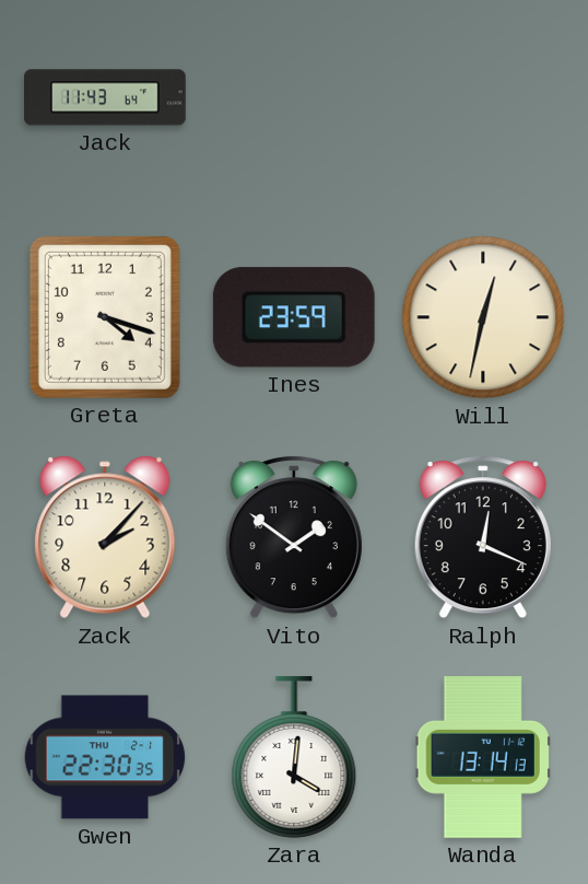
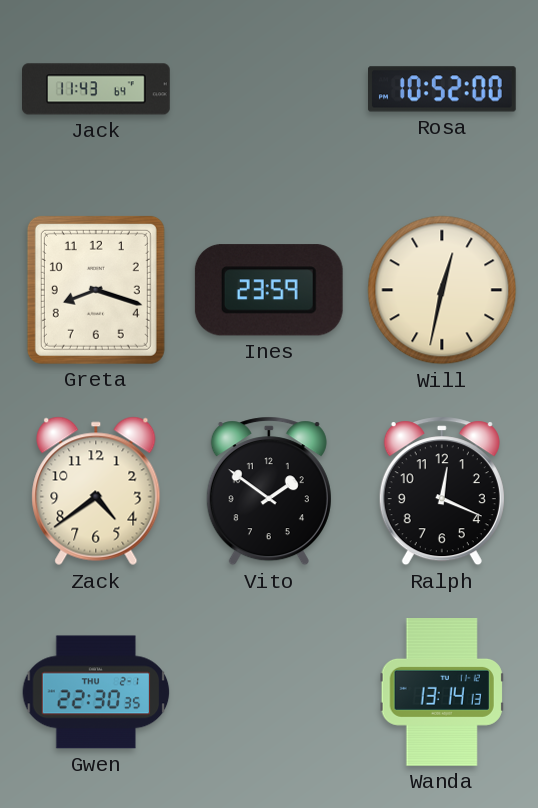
Rosa: none -> 10:52
Greta: 4:18 -> 8:18
Zack: 2:07 -> 4:39
Zara: 4:01 -> none
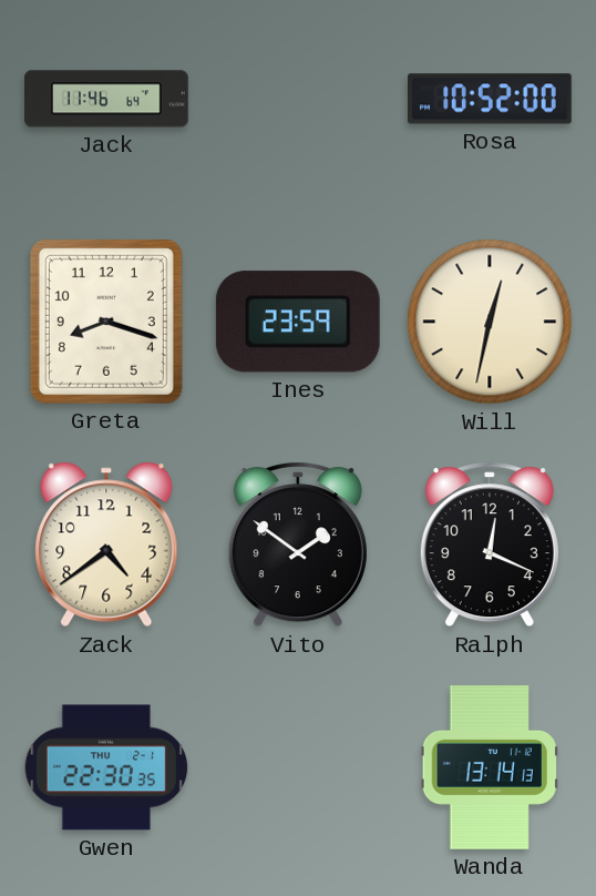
Jack: 11:43 -> 11:46
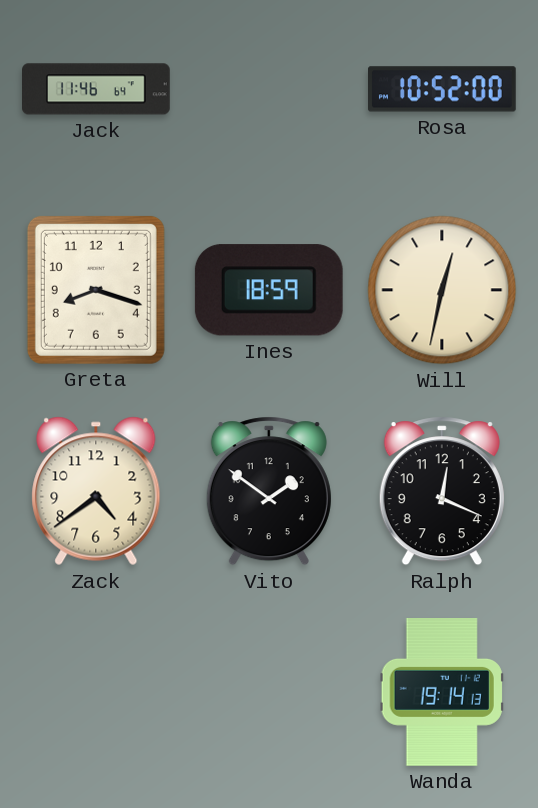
Ines: 23:59 -> 18:59
Gwen: 22:30 -> none
Wanda: 13:14 -> 19:14
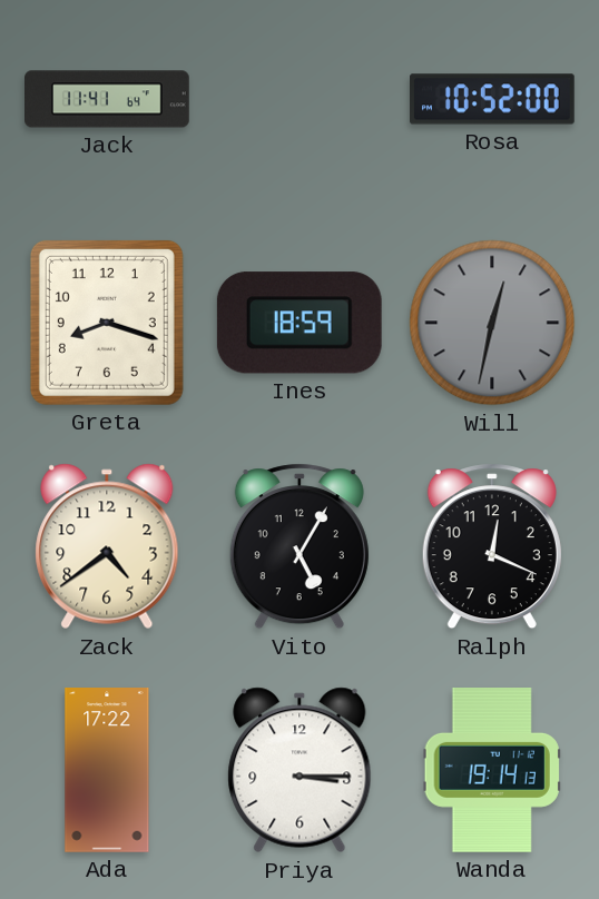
Jack: 11:46 -> 11:41
Will dial: cream -> grey
Vito: 1:51 -> 5:05
Ada: none -> 17:22
Priya: none -> 3:15
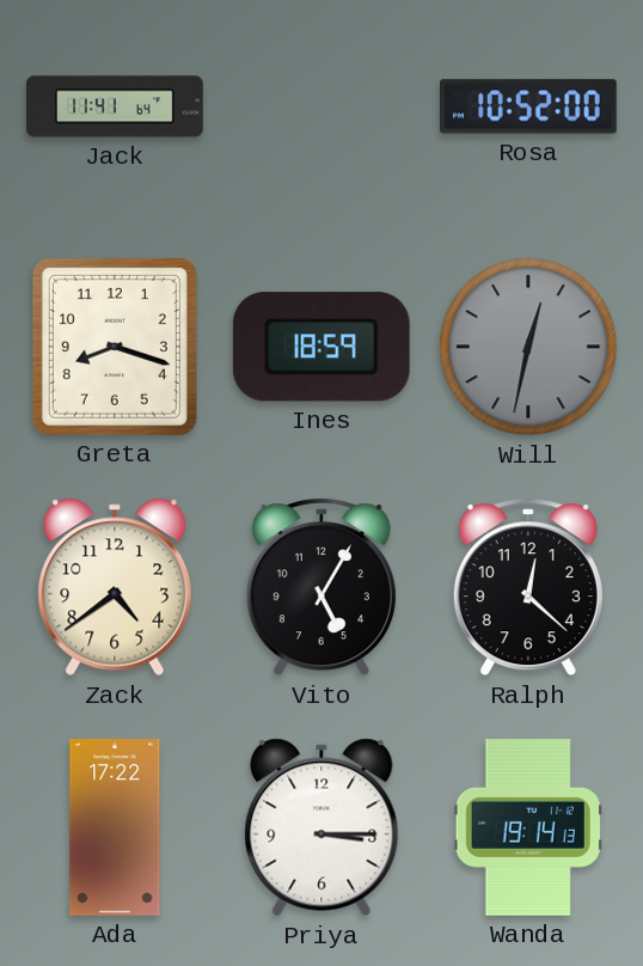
Ralph: 12:19 -> 12:22
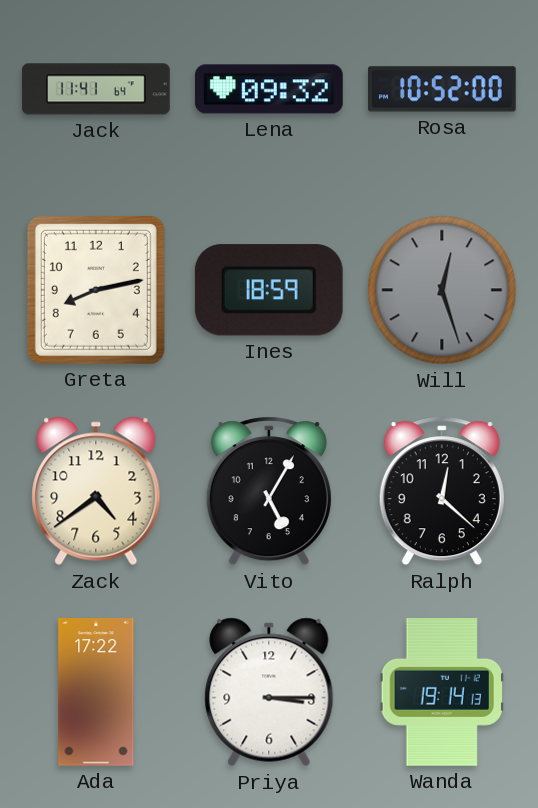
Lena: none -> 09:32
Greta: 8:18 -> 8:13
Will: 12:32 -> 12:27
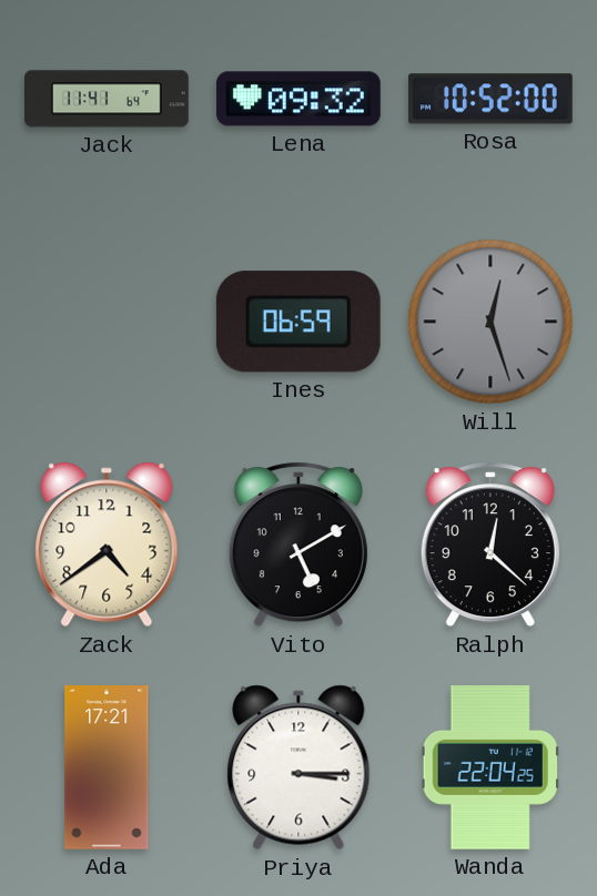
Greta: 8:13 -> none
Ines: 18:59 -> 06:59
Vito: 5:05 -> 5:10
Ada: 17:22 -> 17:21
Wanda: 19:14 -> 22:04
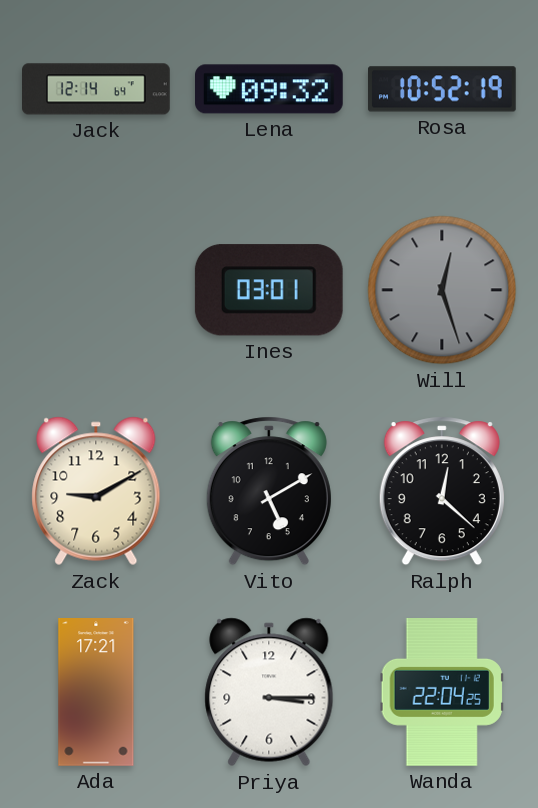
Jack: 11:41 -> 12:14
Rosa: 10:52:00 -> 10:52:19
Ines: 06:59 -> 03:01
Zack: 4:39 -> 9:10
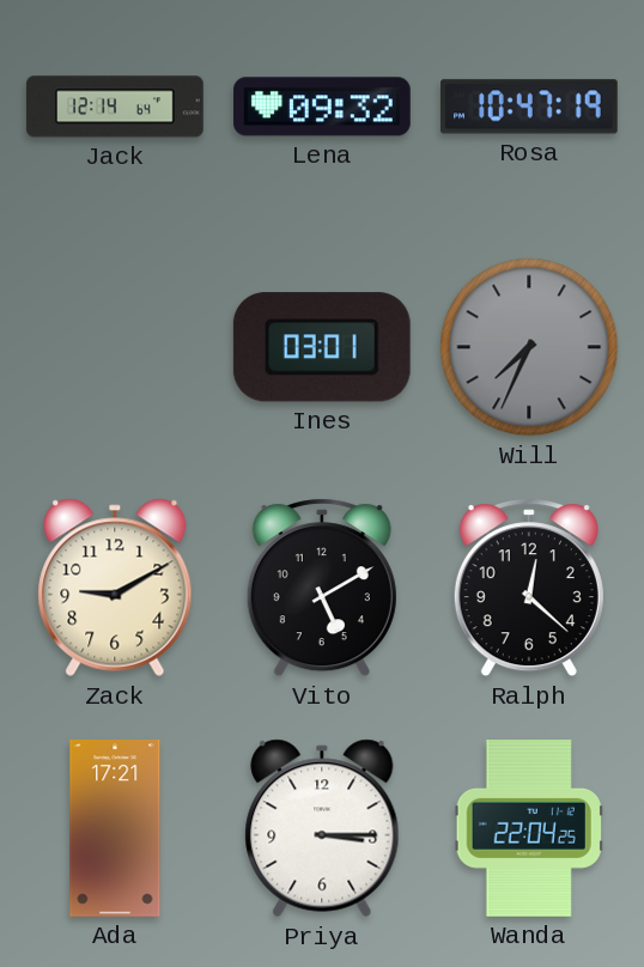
Rosa: 10:52 -> 10:47
Will: 12:27 -> 7:34
